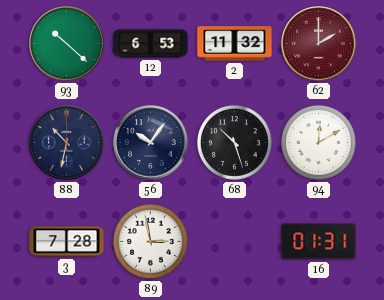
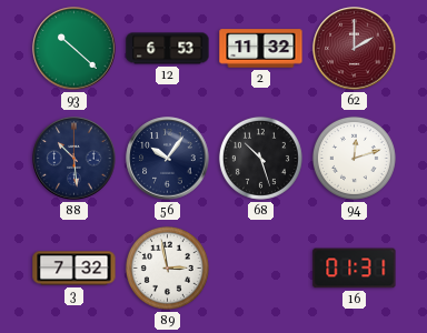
88: 10:32 -> 10:29
94: 12:10 -> 12:12
3: 7:28 -> 7:32
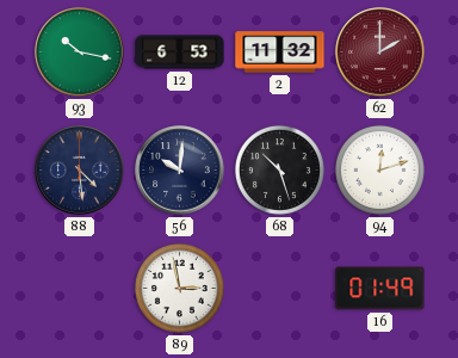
93: 10:22 -> 10:17
88: 10:29 -> 4:29
56: 10:06 -> 10:01
3: 7:32 -> none
16: 01:31 -> 01:49
